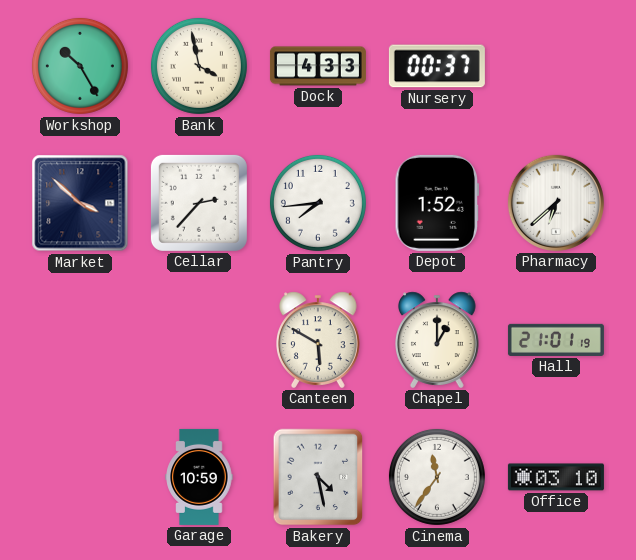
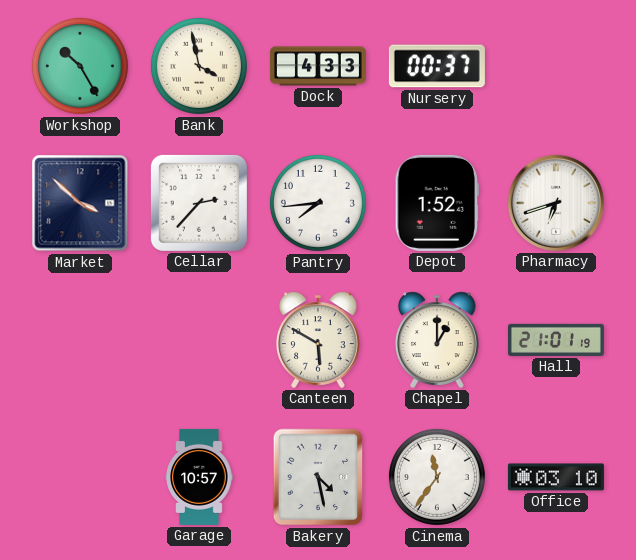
Pharmacy: 6:38 -> 6:42
Garage: 10:59 -> 10:57
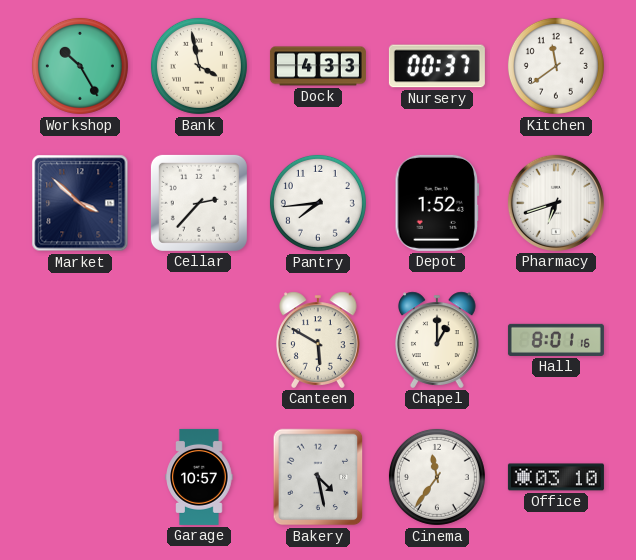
Kitchen: none -> 11:39
Hall: 21:01 -> 8:01
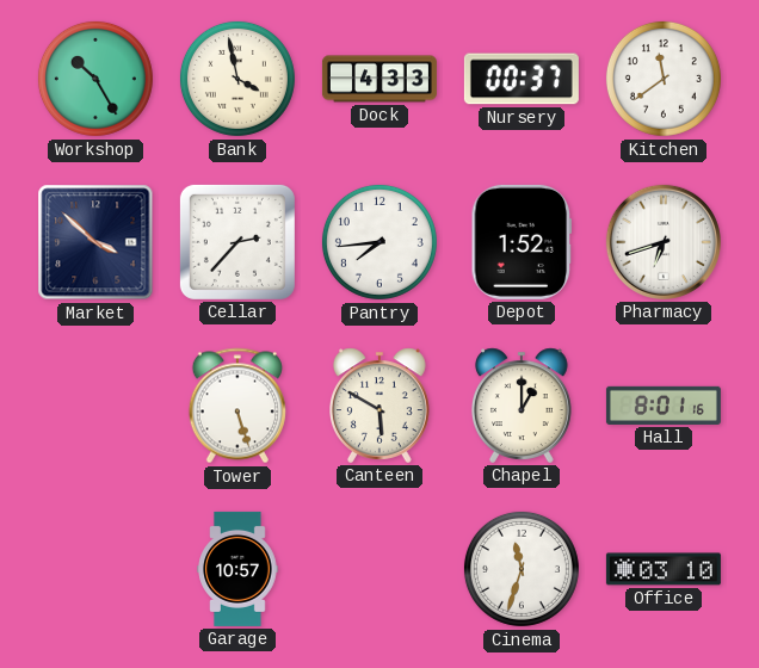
Tower: none -> 5:27
Bakery: 4:28 -> none
Cinema: 11:36 -> 11:33
